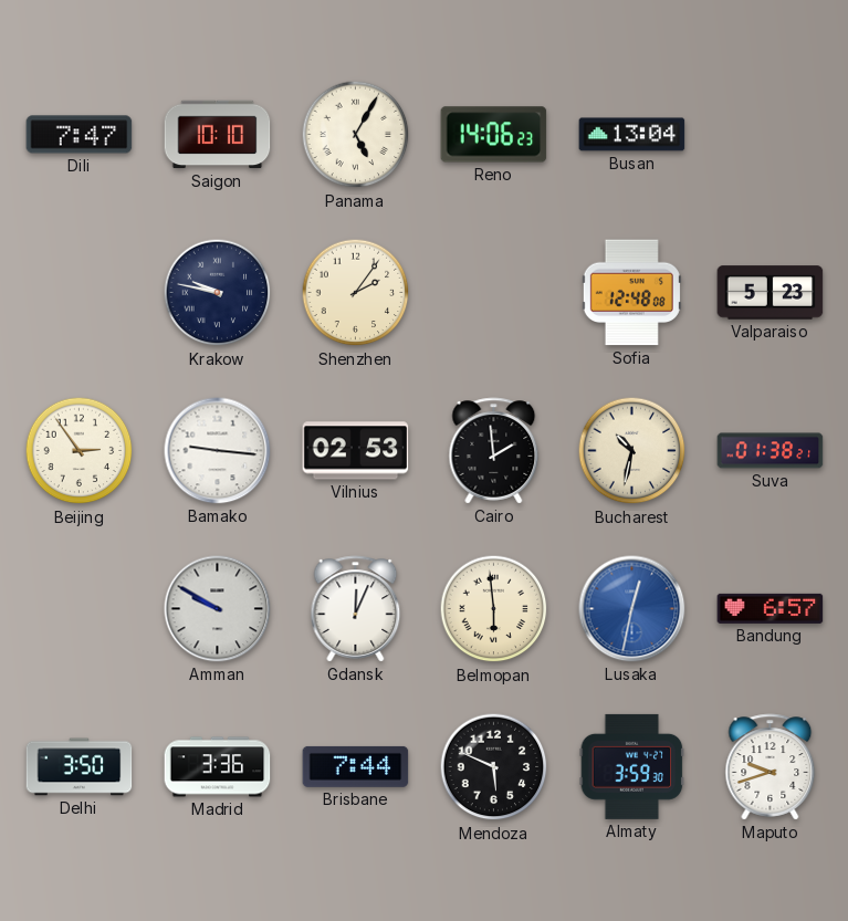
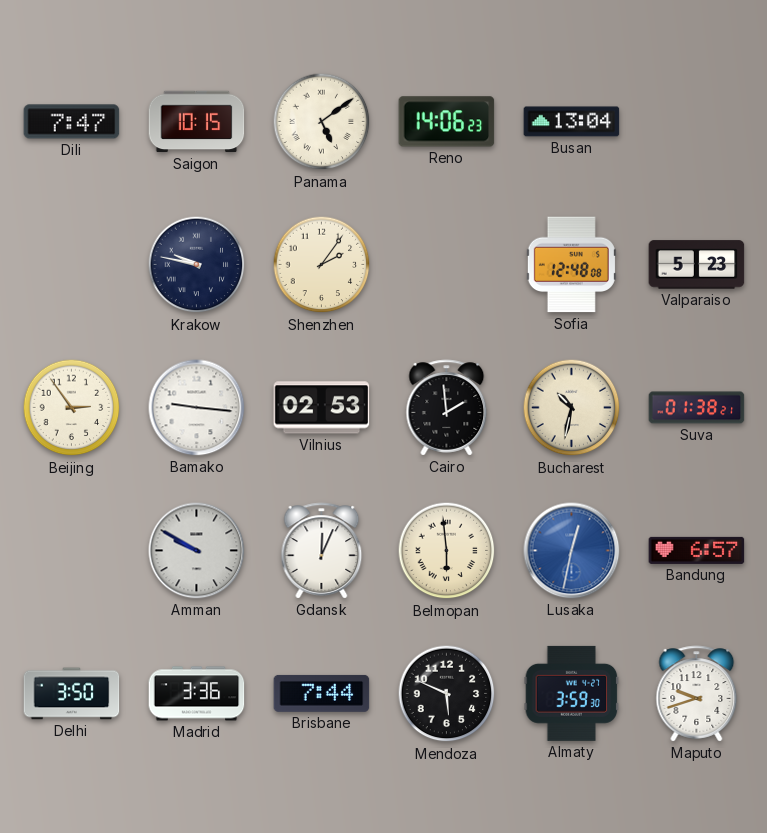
Saigon: 10:10 -> 10:15
Panama: 5:05 -> 5:09
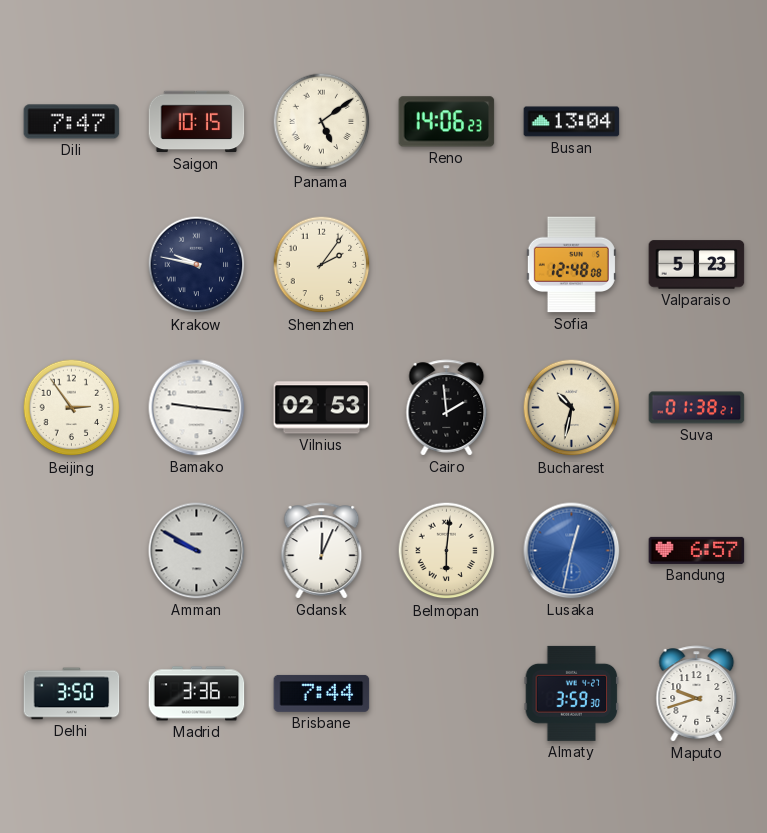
Belmopan: 5:59 -> 6:01
Mendoza: 5:49 -> none
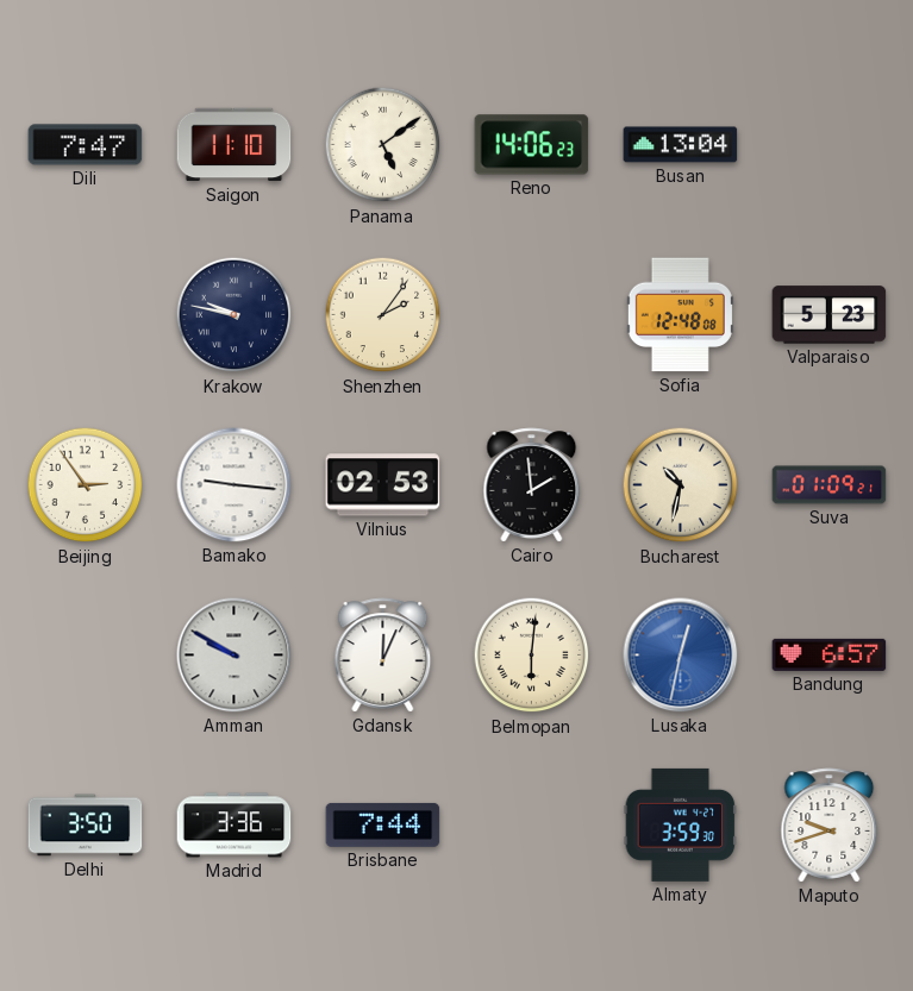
Saigon: 10:15 -> 11:10
Suva: 01:38 -> 01:09
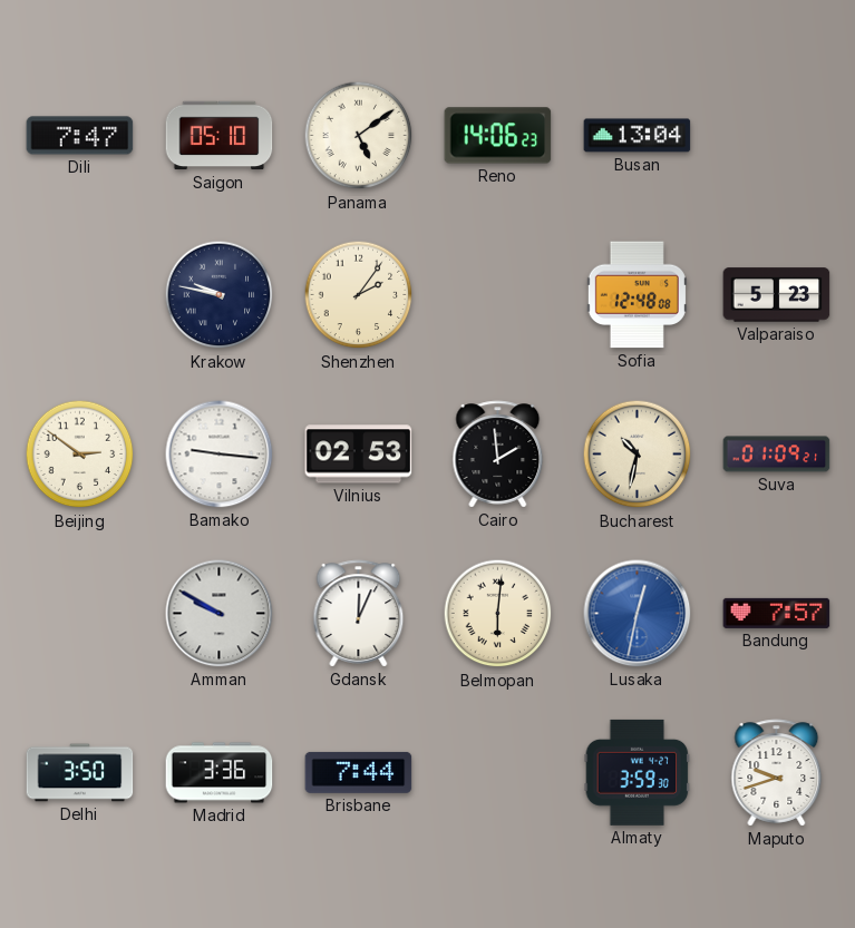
Saigon: 11:10 -> 05:10
Beijing: 2:54 -> 2:51
Bandung: 6:57 -> 7:57
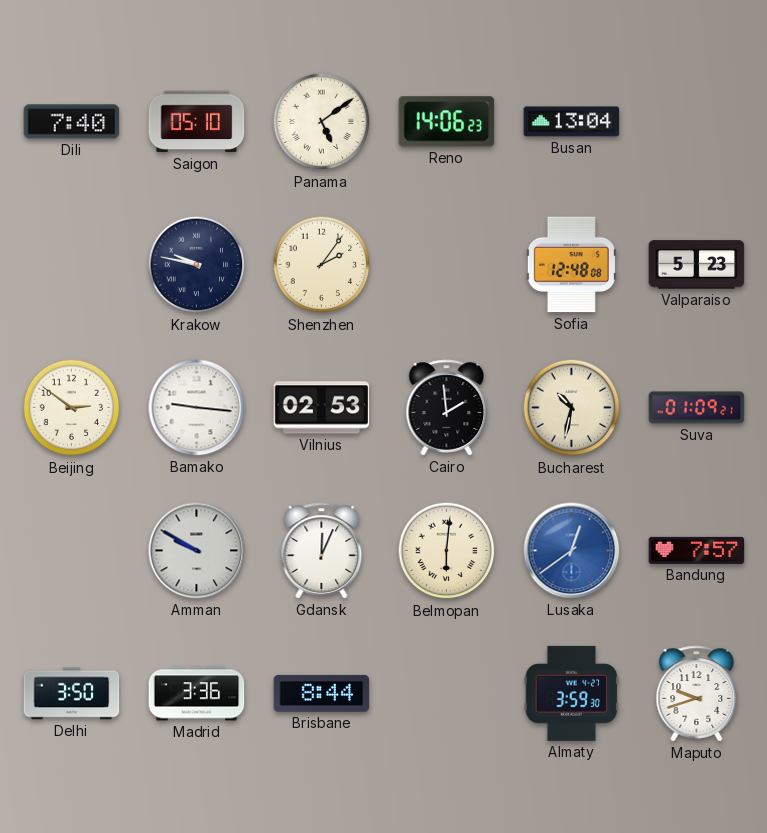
Dili: 7:47 -> 7:40
Lusaka: 12:32 -> 12:39
Brisbane: 7:44 -> 8:44
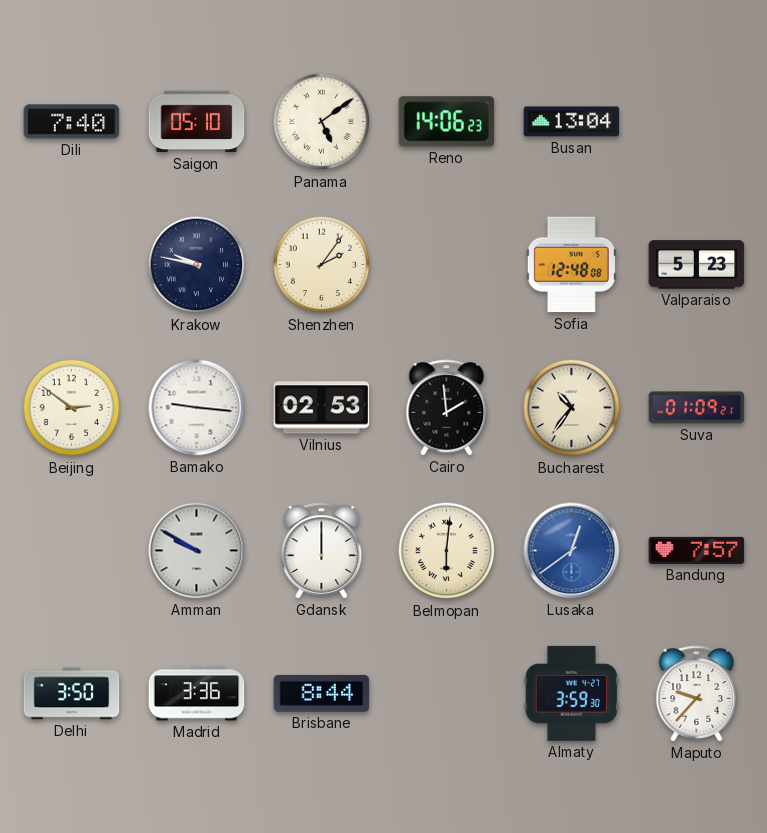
Bucharest: 10:32 -> 10:36
Gdansk: 12:04 -> 12:00
Maputo: 9:42 -> 9:37
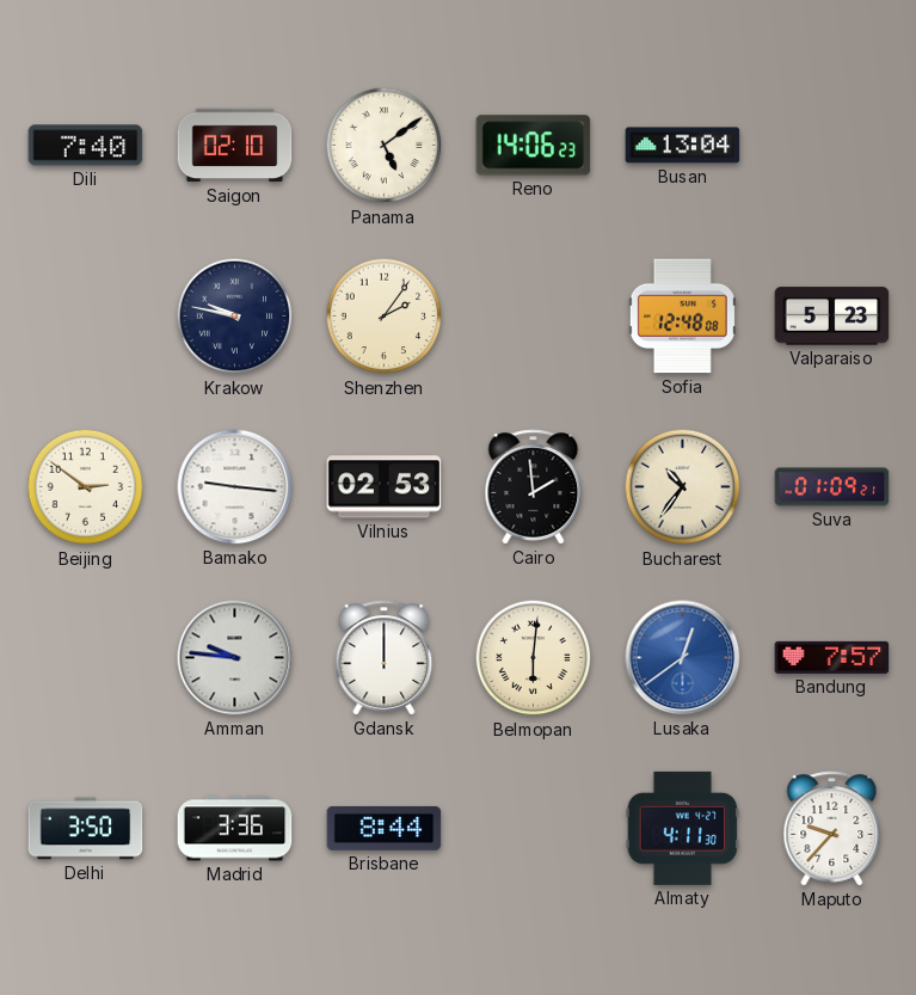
Saigon: 05:10 -> 02:10
Amman: 9:50 -> 9:46
Almaty: 3:59 -> 4:11
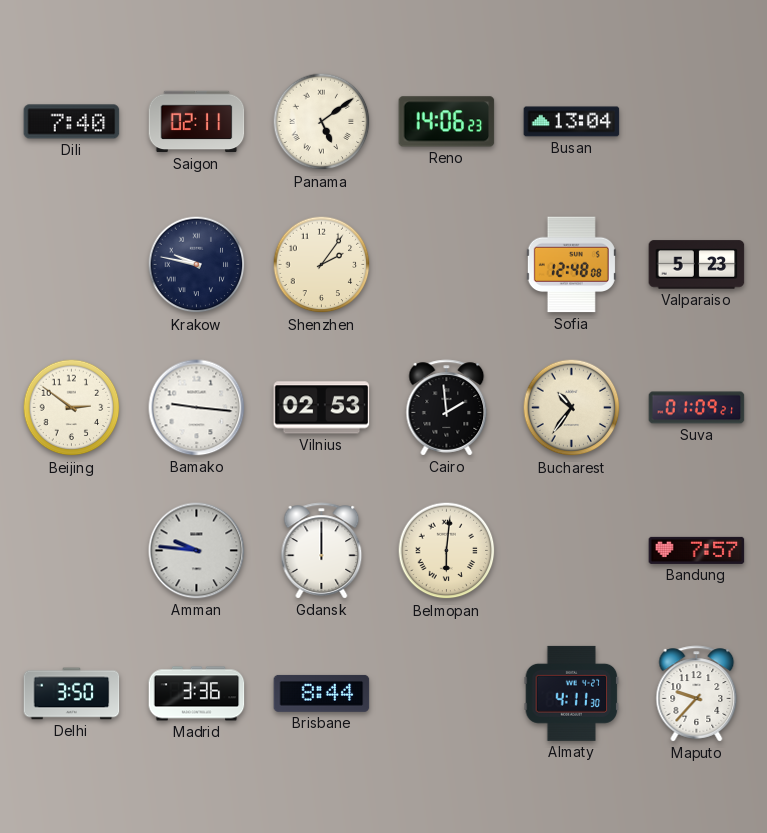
Saigon: 02:10 -> 02:11
Lusaka: 12:39 -> none
